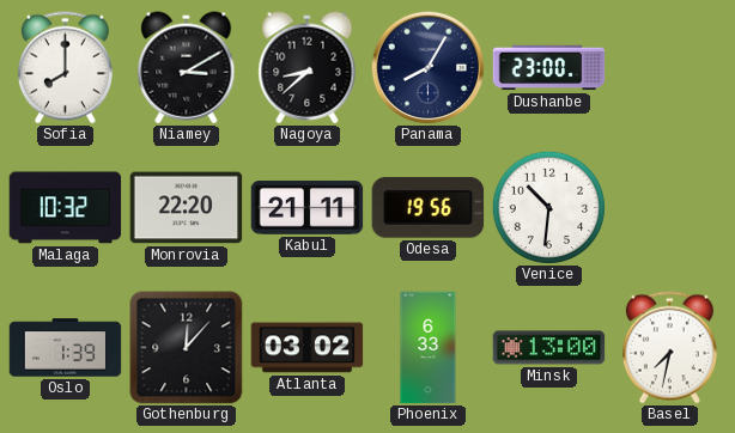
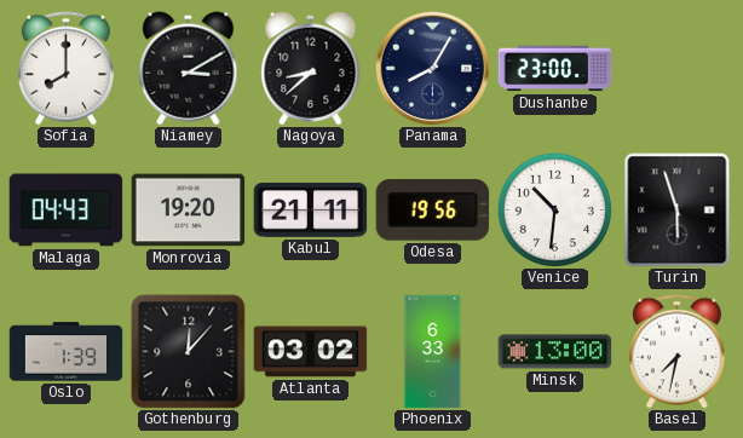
Malaga: 10:32 -> 04:43
Monrovia: 22:20 -> 19:20
Turin: none -> 5:57
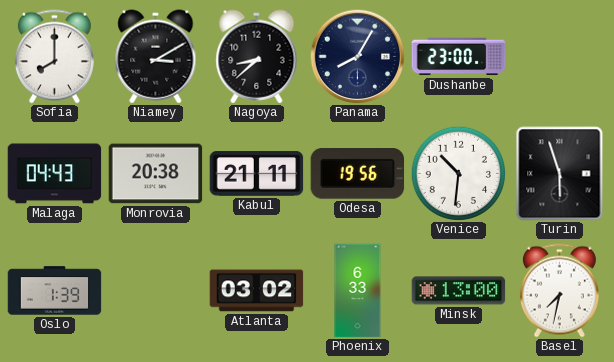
Monrovia: 19:20 -> 20:38
Gothenburg: 12:07 -> none
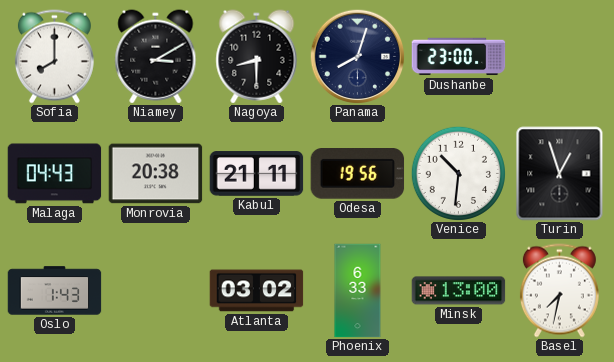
Nagoya: 8:38 -> 8:30
Panama: 8:05 -> 8:03
Turin: 5:57 -> 12:57
Oslo: 1:39 -> 1:43
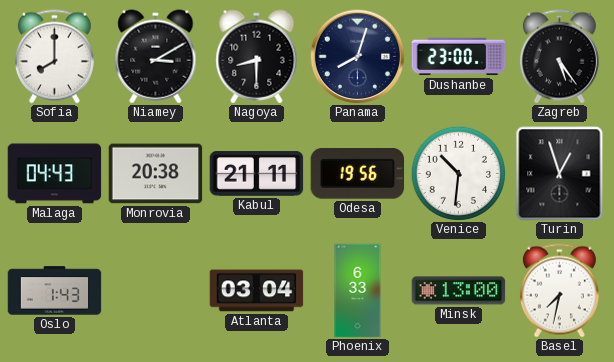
Zagreb: none -> 5:24
Atlanta: 03:02 -> 03:04
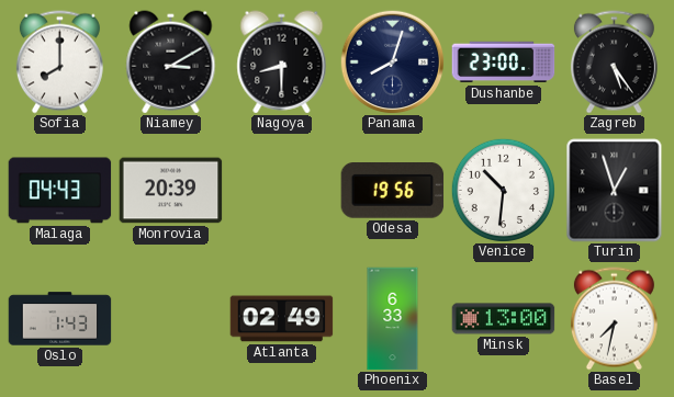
Monrovia: 20:38 -> 20:39
Kabul: 21:11 -> none
Atlanta: 03:04 -> 02:49
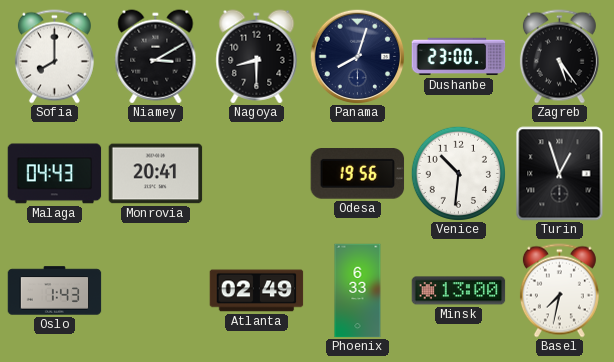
Monrovia: 20:39 -> 20:41
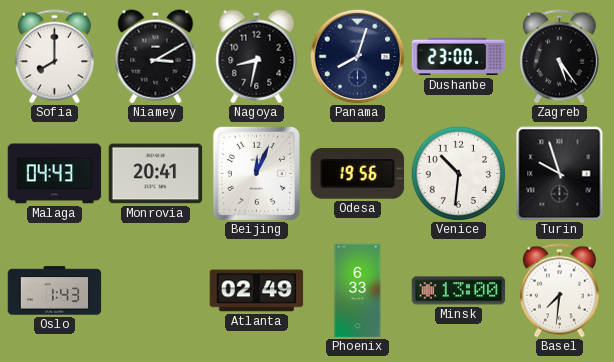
Nagoya: 8:30 -> 8:32
Beijing: none -> 12:04
Turin: 12:57 -> 9:57
Basel: 7:32 -> 7:31
